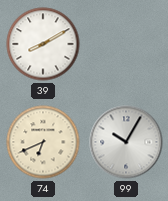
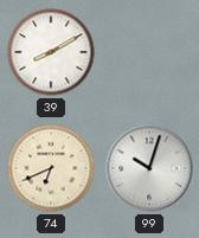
99: 10:05 -> 10:03
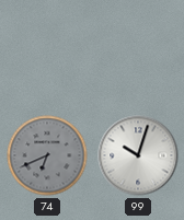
39: 8:10 -> none
74 dial: cream -> grey
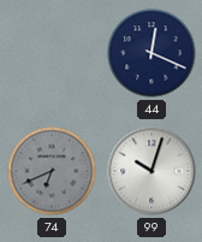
44: none -> 12:19
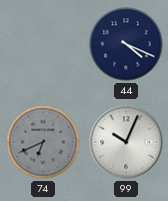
44: 12:19 -> 4:19
99: 10:03 -> 10:04
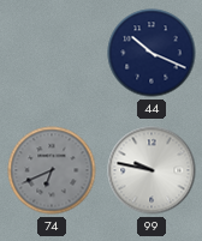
44: 4:19 -> 10:19
99: 10:04 -> 9:47
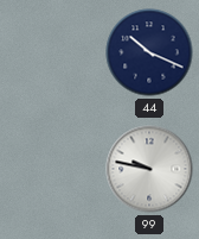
74: 6:41 -> none
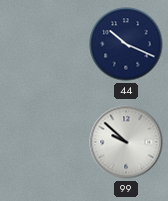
99: 9:47 -> 9:52
